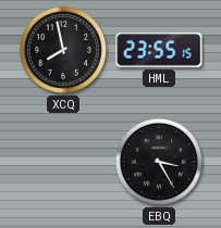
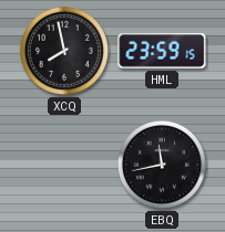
HML: 23:55 -> 23:59
EBQ: 3:25 -> 11:43
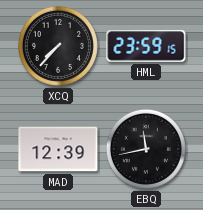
XCQ: 7:58 -> 7:37
MAD: none -> 12:39
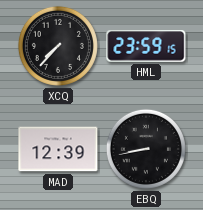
EBQ: 11:43 -> 8:43
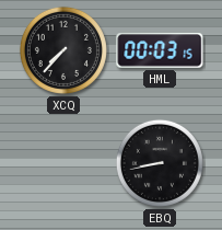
HML: 23:59 -> 00:03
MAD: 12:39 -> none
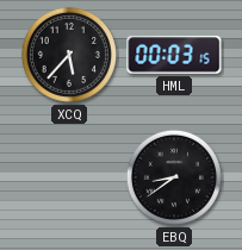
XCQ: 7:37 -> 5:37
EBQ: 8:43 -> 8:39
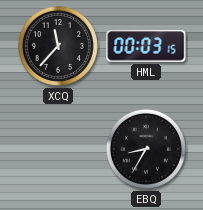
XCQ: 5:37 -> 11:37
EBQ: 8:39 -> 8:35
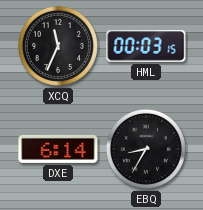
XCQ: 11:37 -> 11:34
DXE: none -> 6:14
